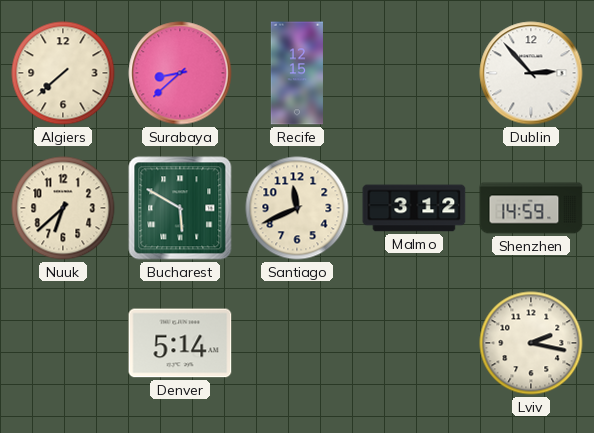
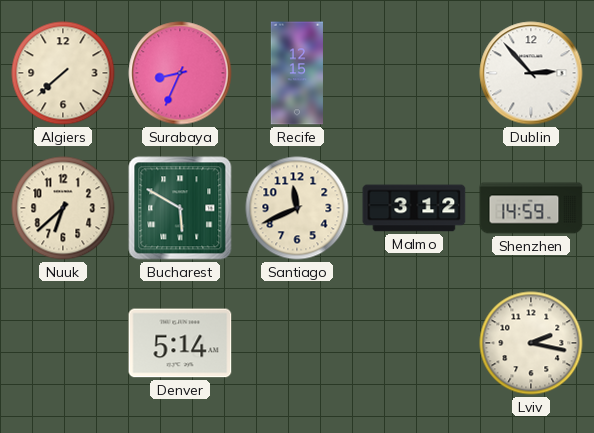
Surabaya: 8:38 -> 8:34
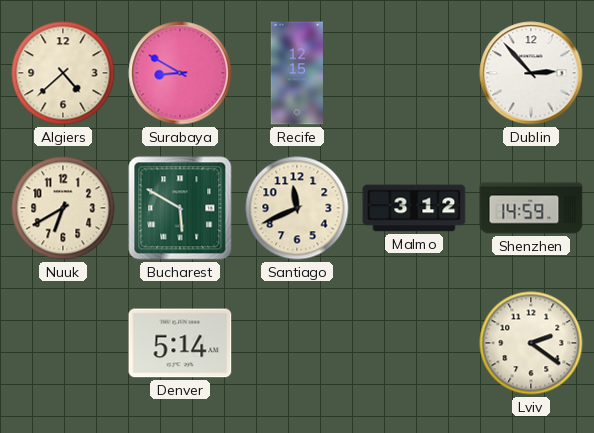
Algiers: 7:38 -> 4:38
Surabaya: 8:34 -> 8:50
Nuuk: 6:38 -> 6:40
Lviv: 2:17 -> 2:21
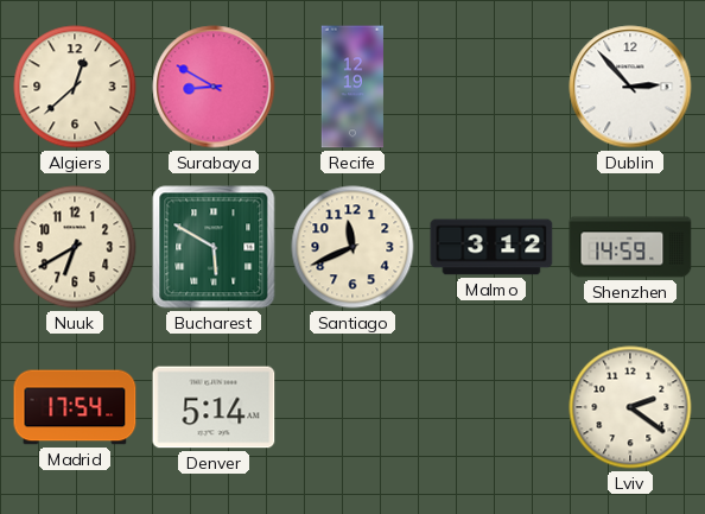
Algiers: 4:38 -> 12:38
Recife: 12:15 -> 12:19
Madrid: none -> 17:54
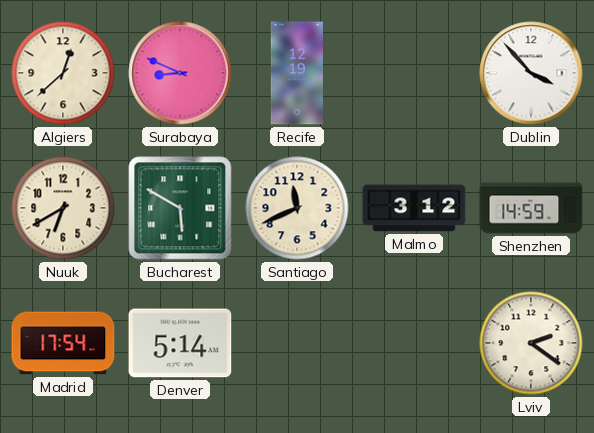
Surabaya: 8:50 -> 8:49
Dublin: 2:53 -> 3:53
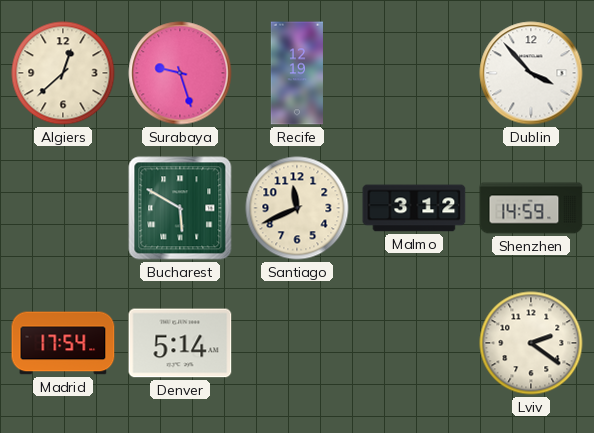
Surabaya: 8:49 -> 9:27
Nuuk: 6:40 -> none
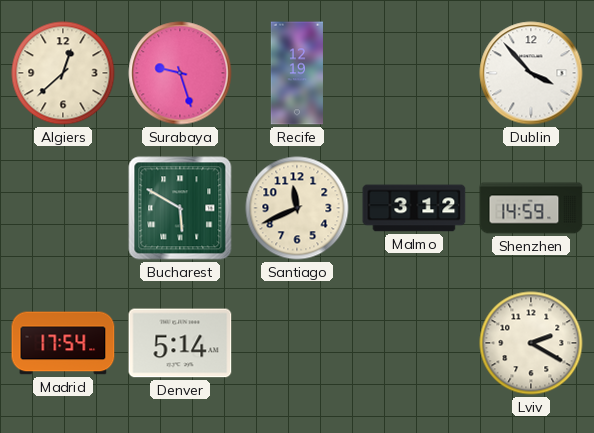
Lviv: 2:21 -> 2:20
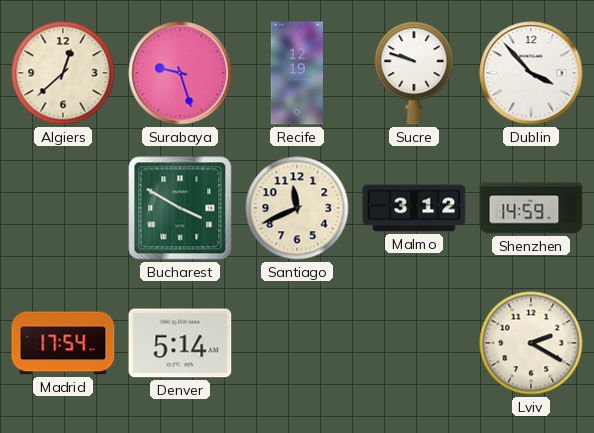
Sucre: none -> 9:48
Bucharest: 5:50 -> 3:50
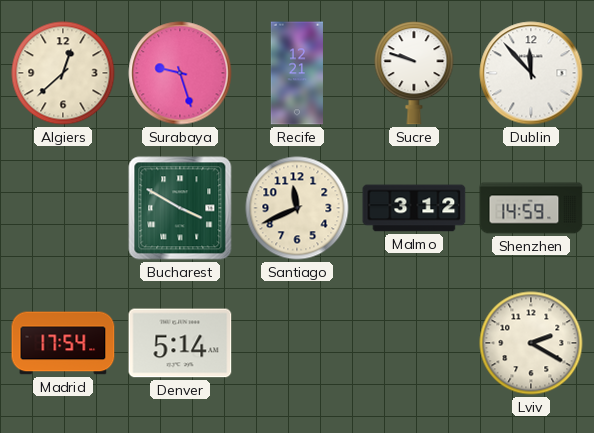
Recife: 12:19 -> 12:21
Dublin: 3:53 -> 11:53
